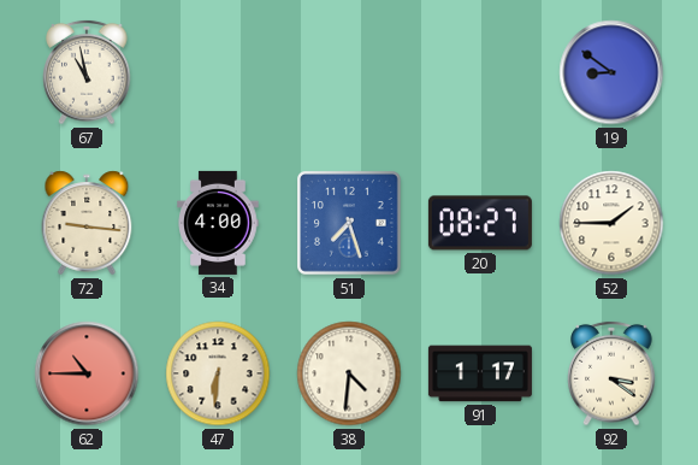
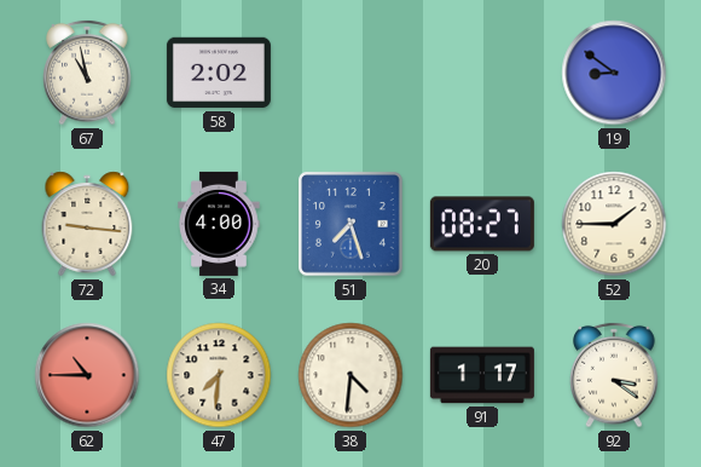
58: none -> 2:02
47: 6:31 -> 7:31
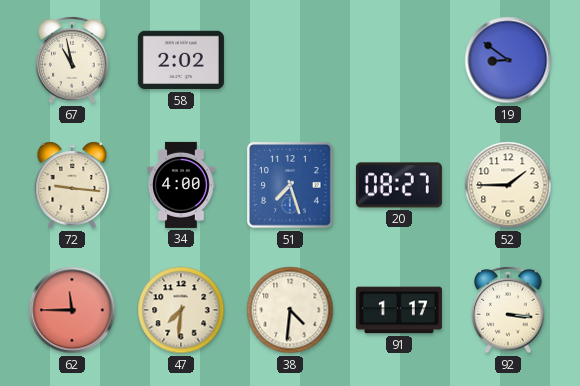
62: 10:45 -> 11:45
92: 3:21 -> 3:16
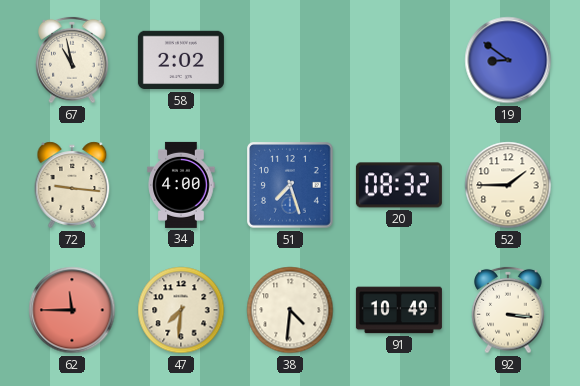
20: 08:27 -> 08:32
91: 1:17 -> 10:49
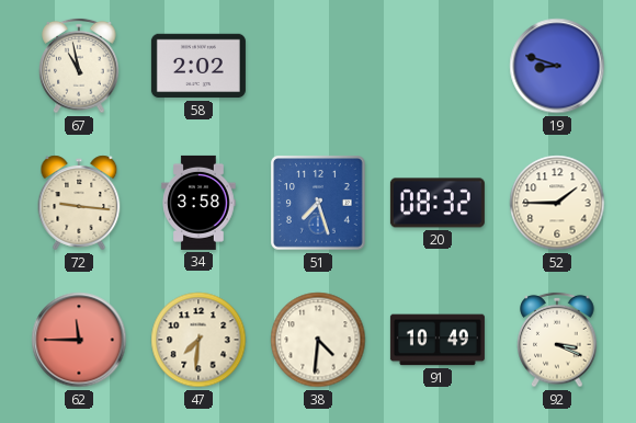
19: 8:51 -> 8:48
34: 4:00 -> 3:58
92: 3:16 -> 3:19
